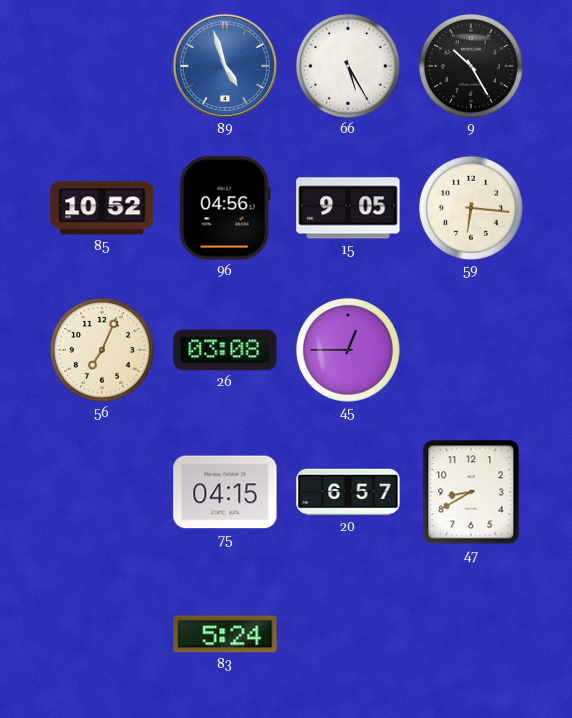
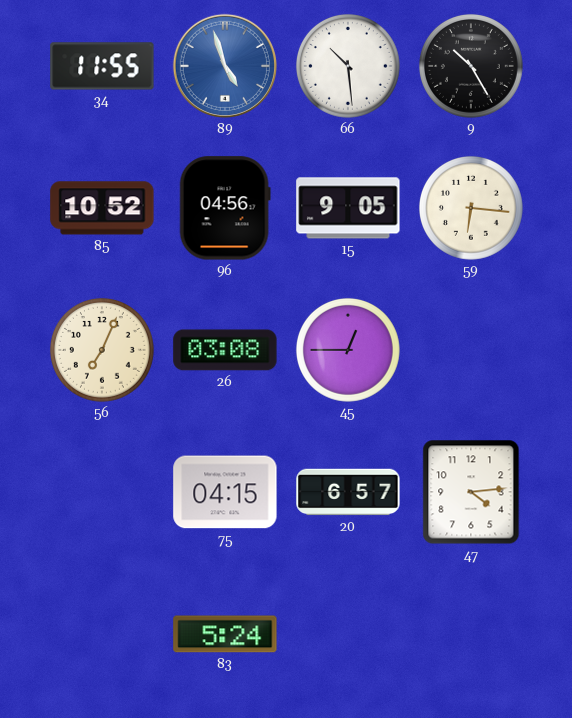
34: none -> 11:55
66: 5:25 -> 10:29
47: 8:40 -> 4:14
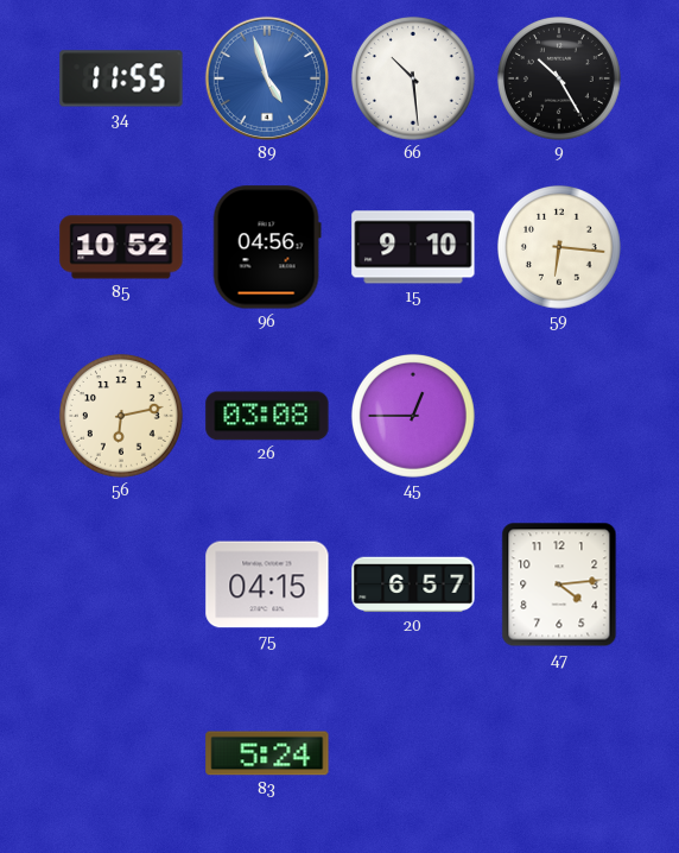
15: 9:05 -> 9:10
56: 7:04 -> 6:13
